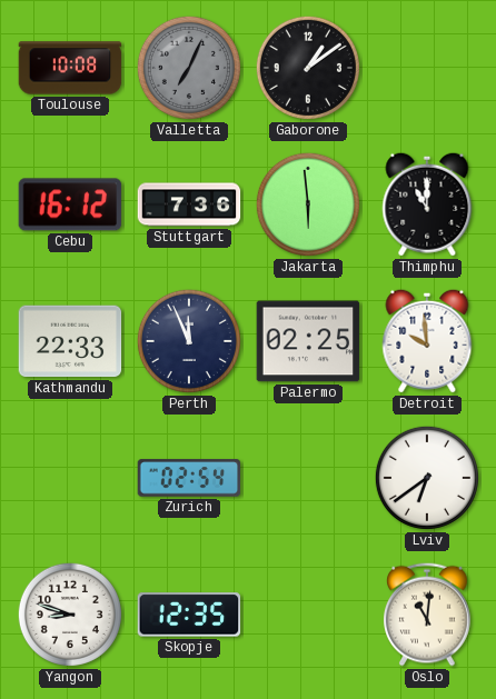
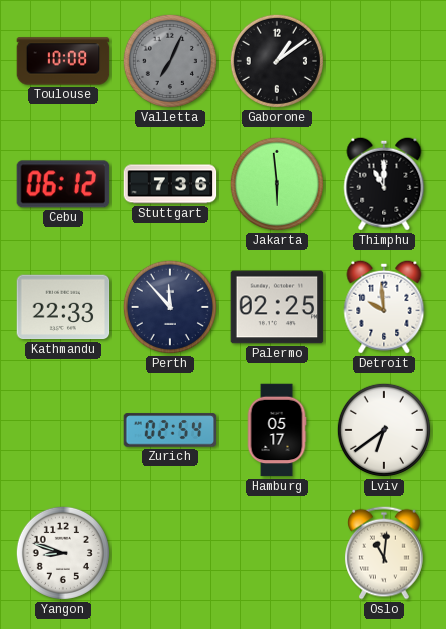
Cebu: 16:12 -> 06:12
Perth: 11:56 -> 11:53
Hamburg: none -> 05:17
Skopje: 12:35 -> none
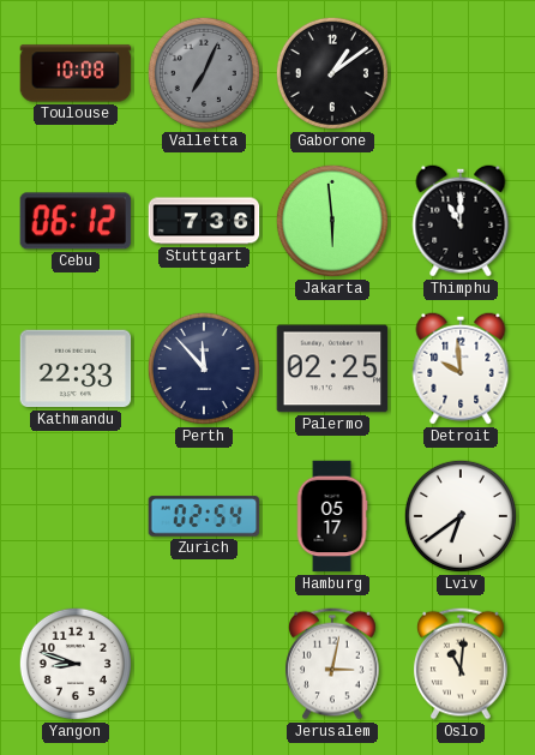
Jerusalem: none -> 3:02
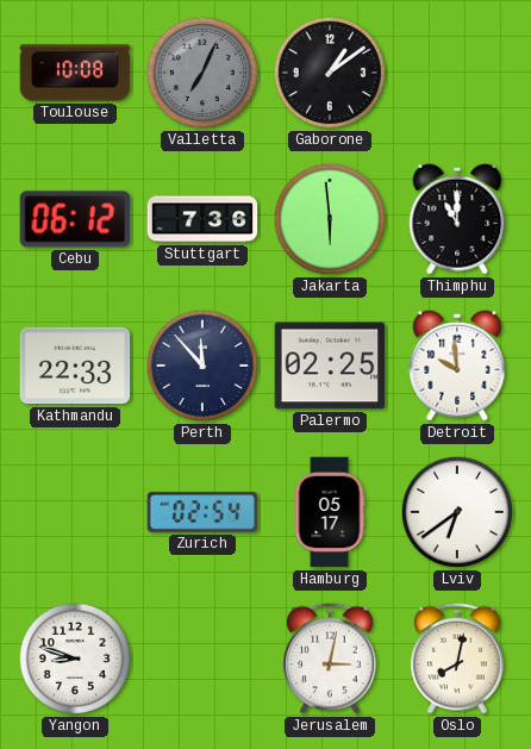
Oslo: 11:01 -> 8:02
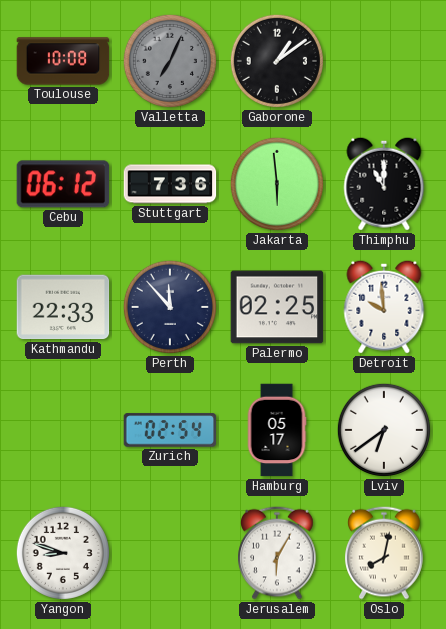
Jerusalem: 3:02 -> 6:05
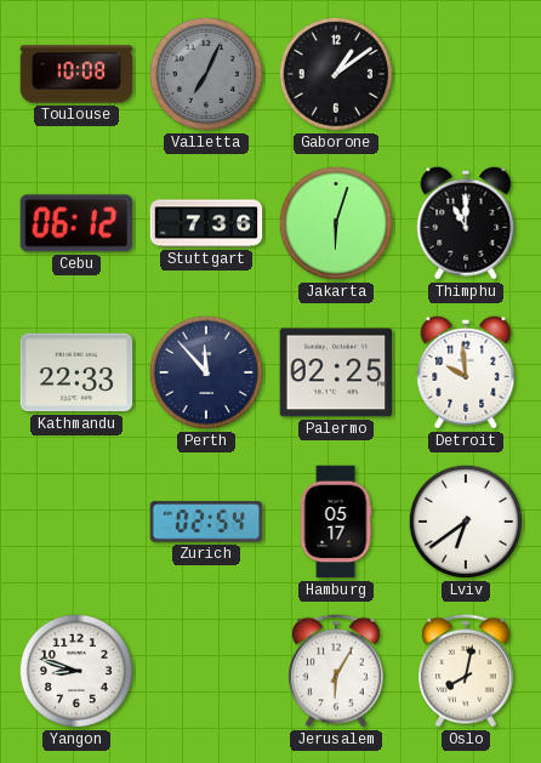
Jakarta: 5:59 -> 6:03
